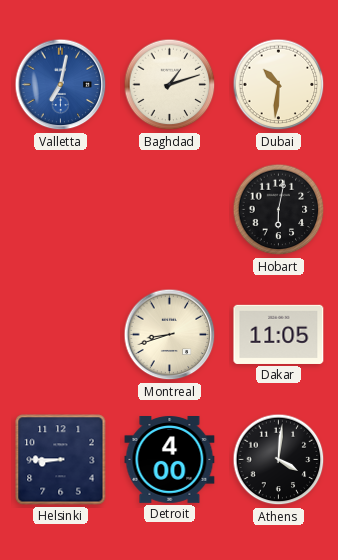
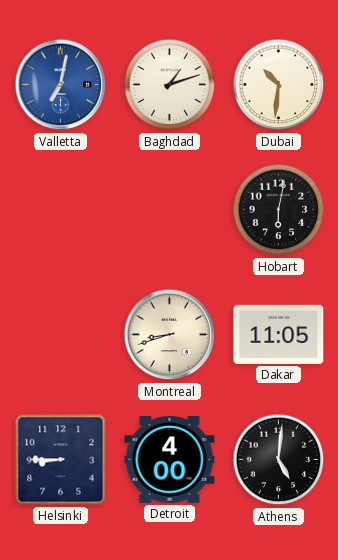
Athens: 4:01 -> 5:01
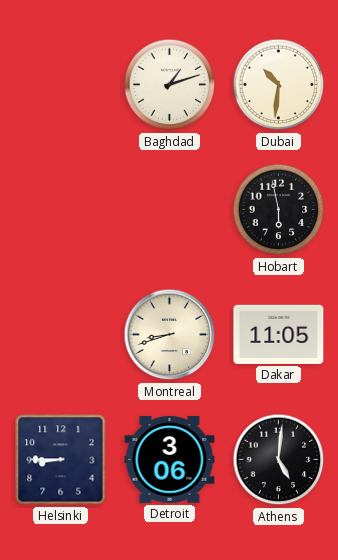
Valletta: 7:02 -> none
Hobart: 6:02 -> 5:58
Detroit: 4:00 -> 3:06
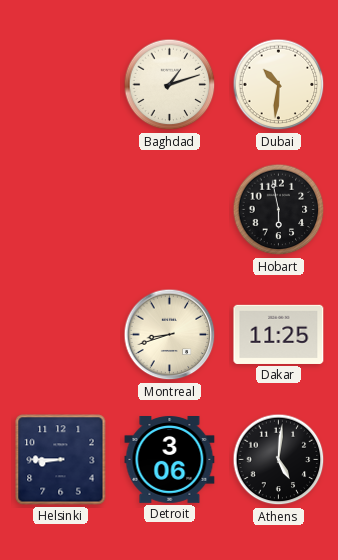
Dakar: 11:05 -> 11:25
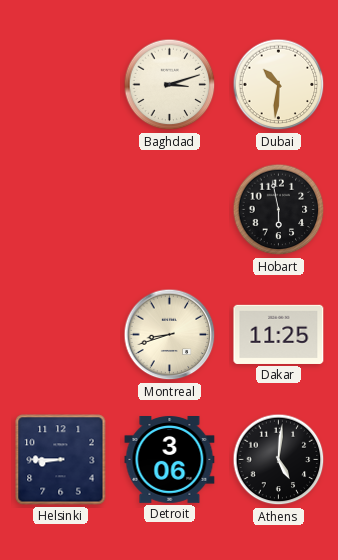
Baghdad: 1:12 -> 3:12
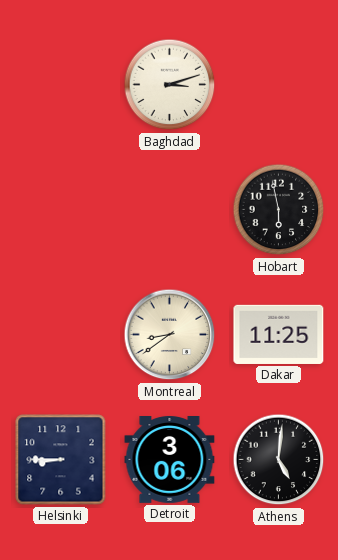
Dubai: 10:31 -> none
Montreal: 8:42 -> 8:39
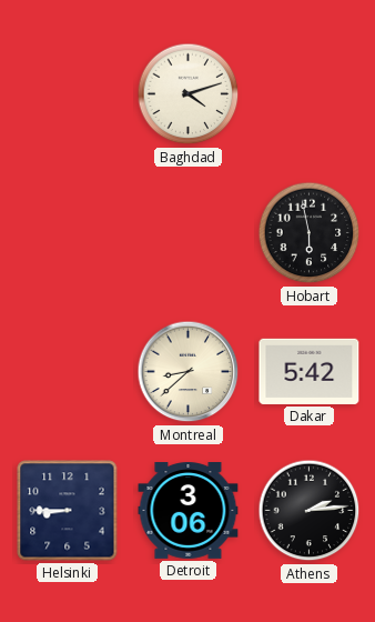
Baghdad: 3:12 -> 4:12
Montreal: 8:39 -> 8:38
Dakar: 11:25 -> 5:42
Athens: 5:01 -> 2:14
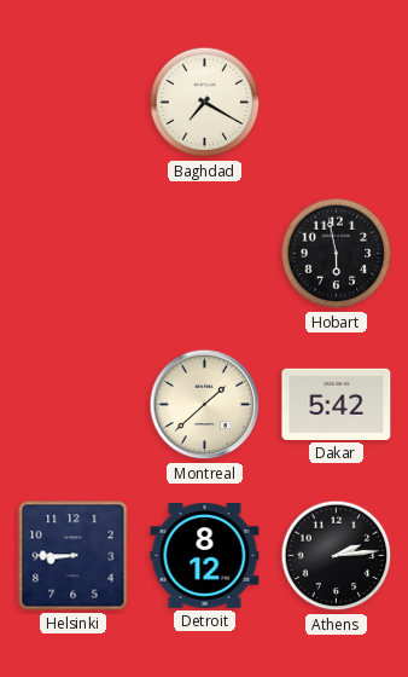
Baghdad: 4:12 -> 7:20
Montreal: 8:38 -> 1:38
Detroit: 3:06 -> 8:12
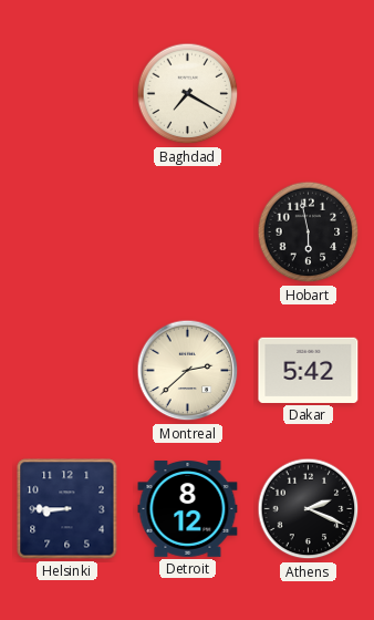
Montreal: 1:38 -> 2:38
Athens: 2:14 -> 2:19
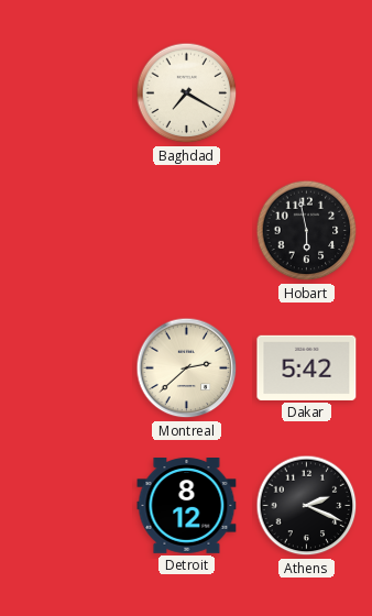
Helsinki: 8:45 -> none
